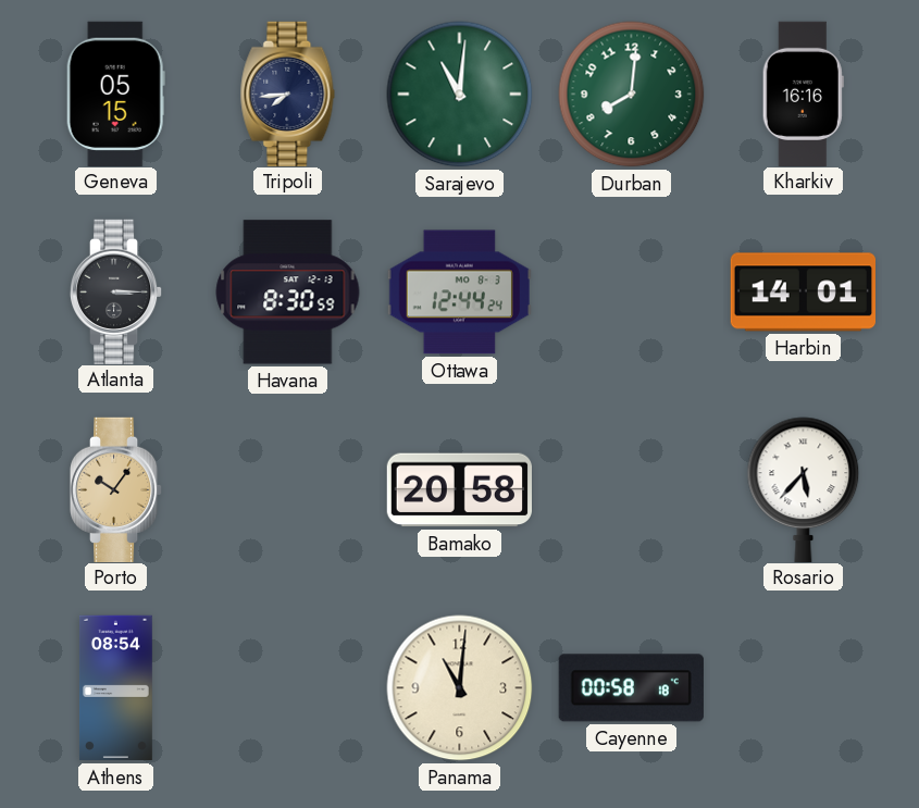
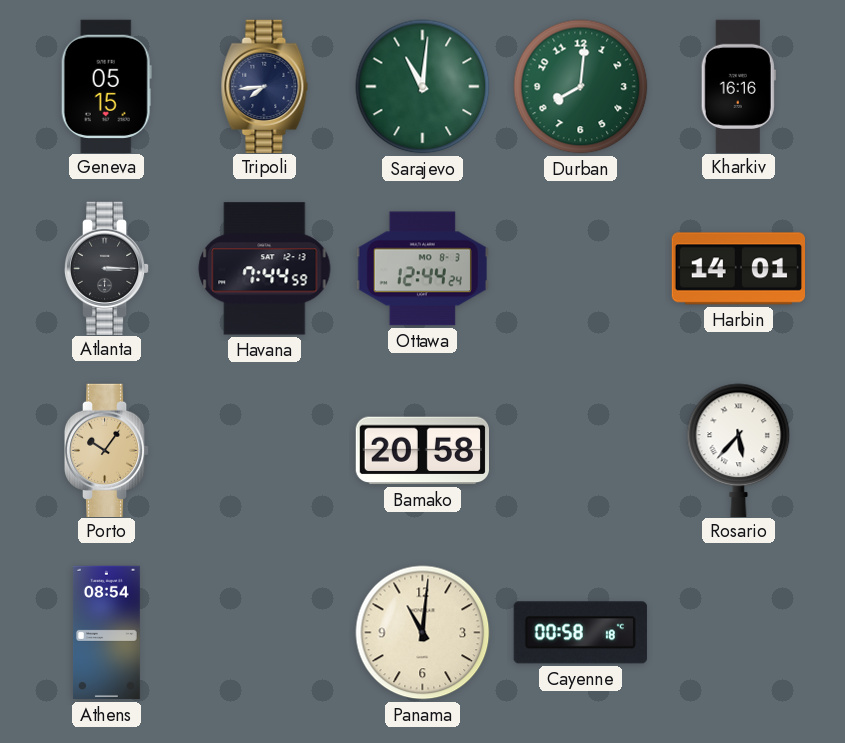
Havana: 8:30 -> 7:44
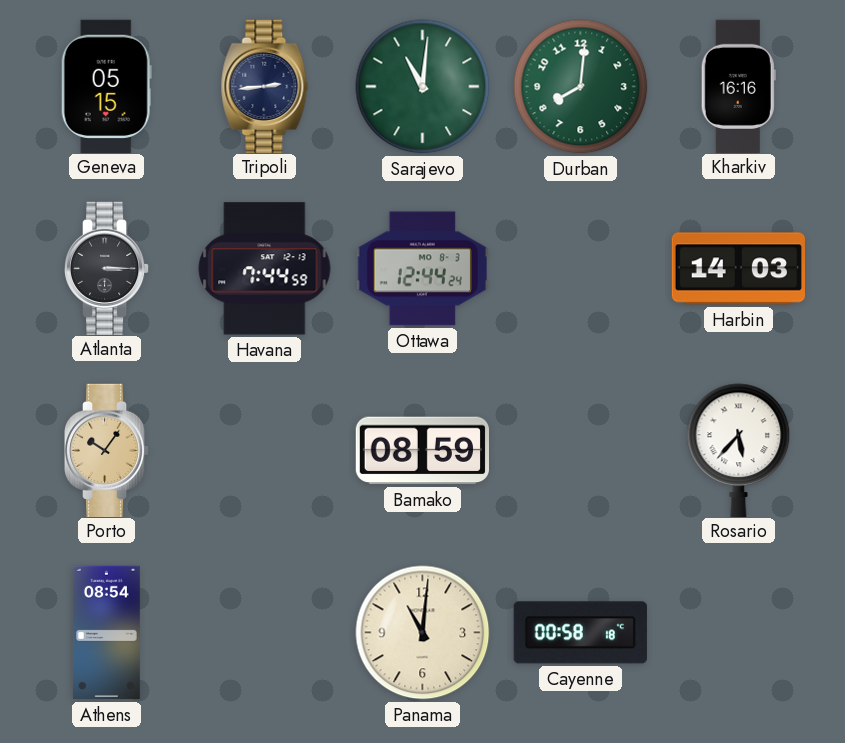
Tripoli: 7:44 -> 2:44
Harbin: 14:01 -> 14:03
Bamako: 20:58 -> 08:59
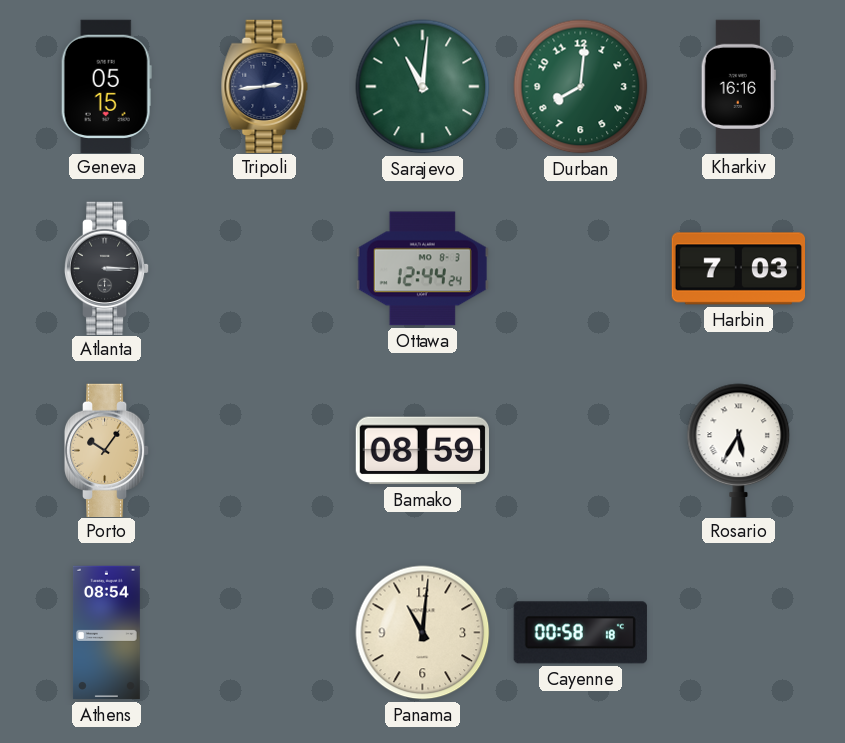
Havana: 7:44 -> none
Harbin: 14:03 -> 7:03
Rosario: 5:37 -> 5:35
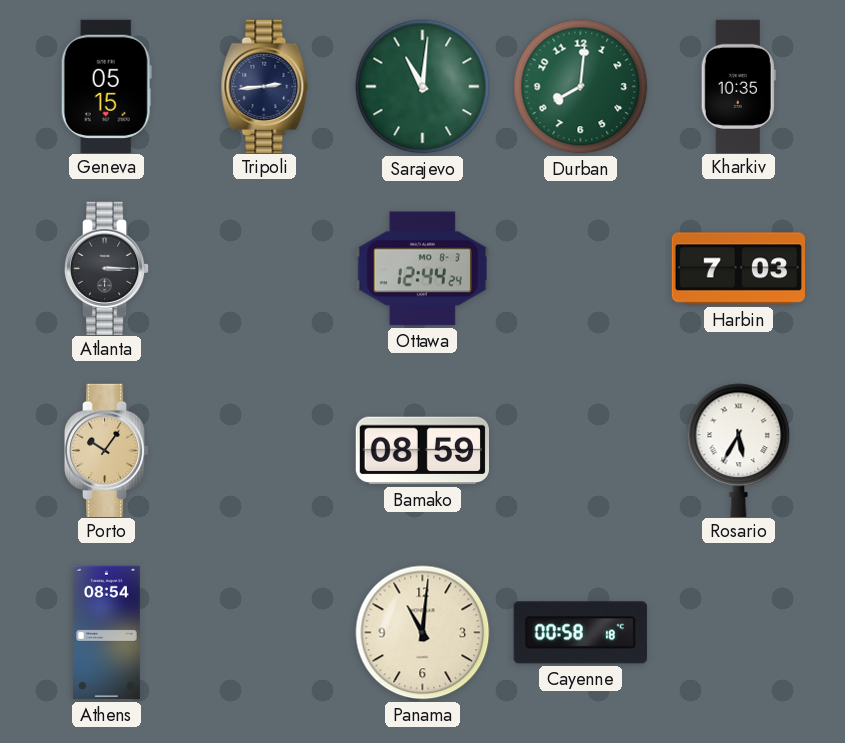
Kharkiv: 16:16 -> 10:35
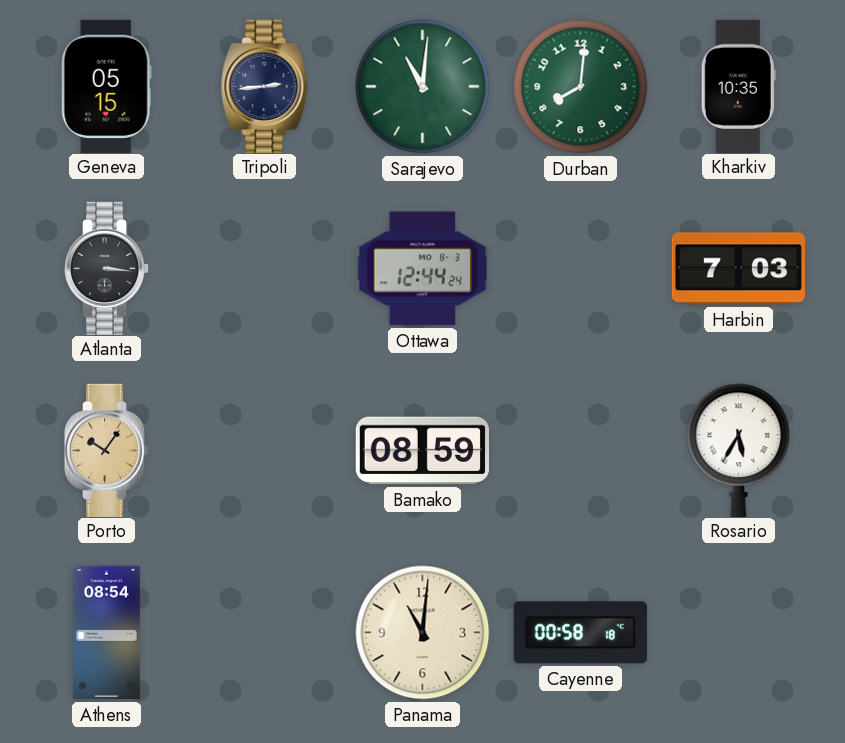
Atlanta: 3:15 -> 3:16
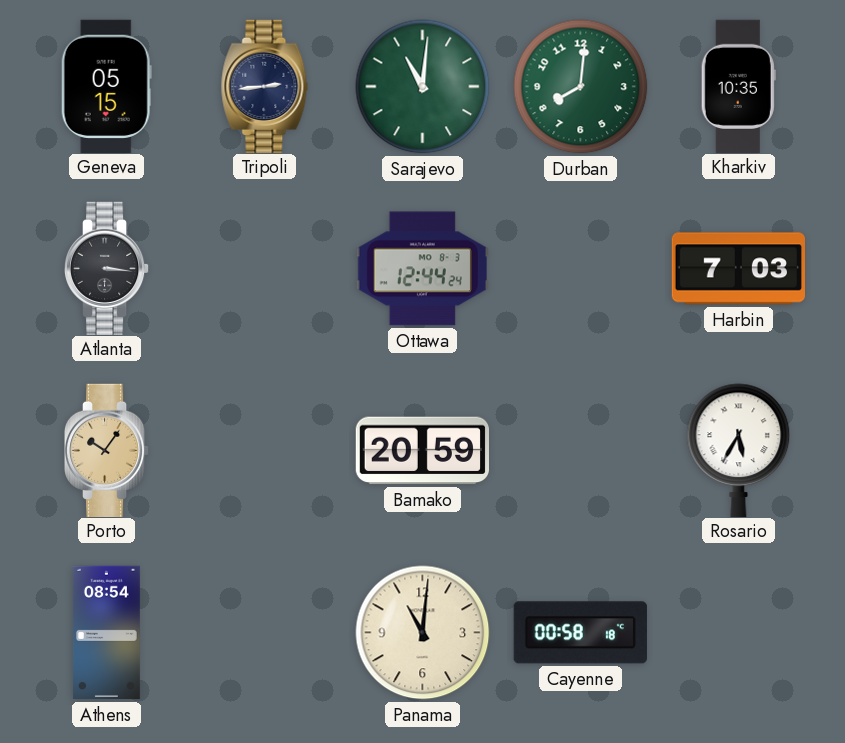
Bamako: 08:59 -> 20:59
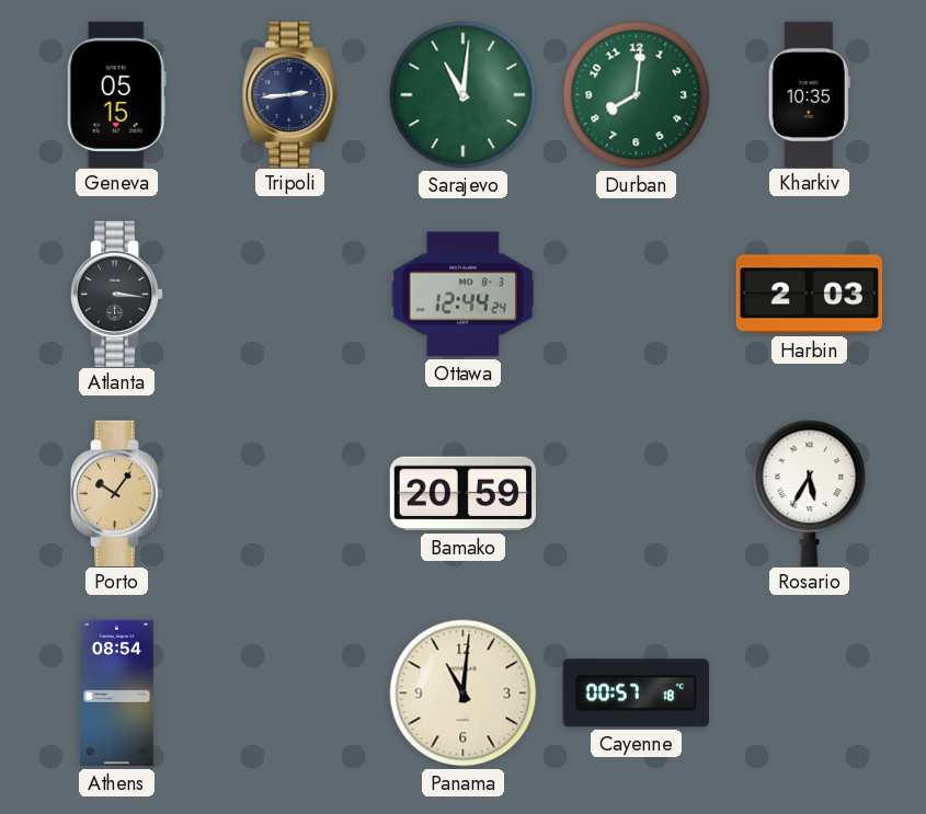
Harbin: 7:03 -> 2:03
Cayenne: 00:58 -> 00:57
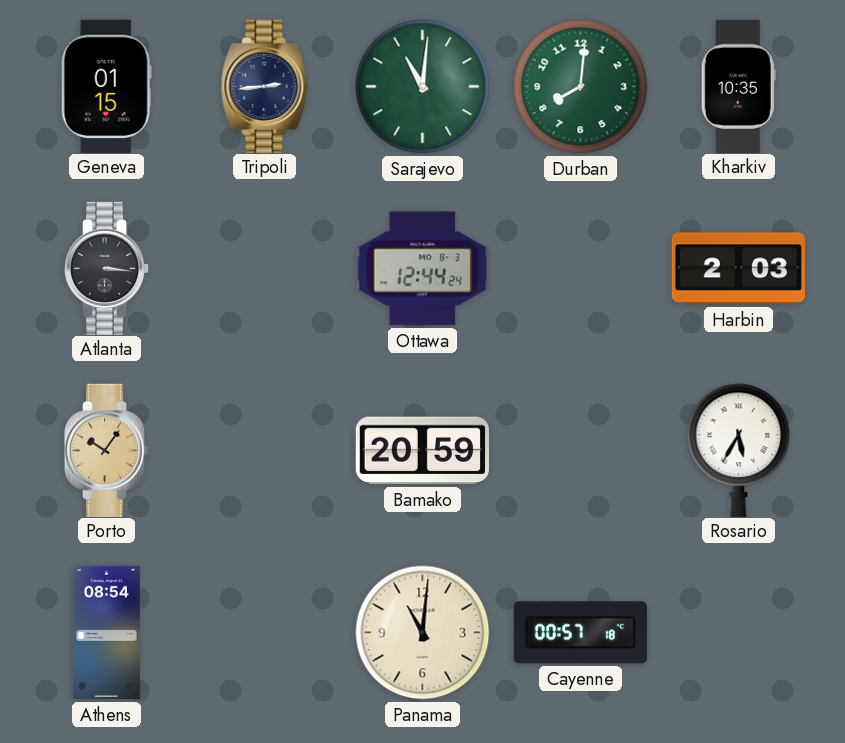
Geneva: 05:15 -> 01:15
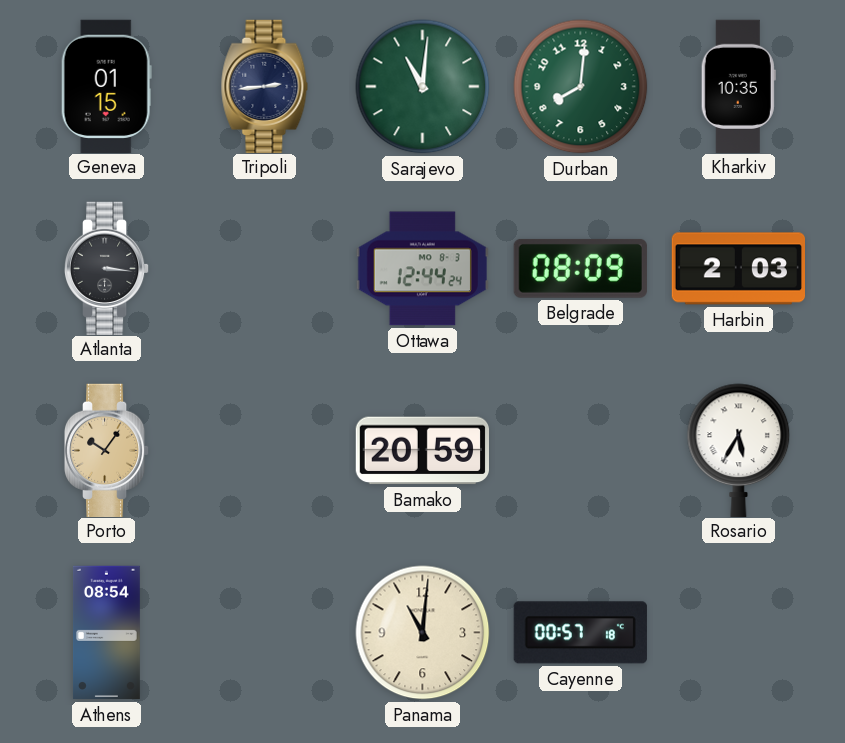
Belgrade: none -> 08:09
